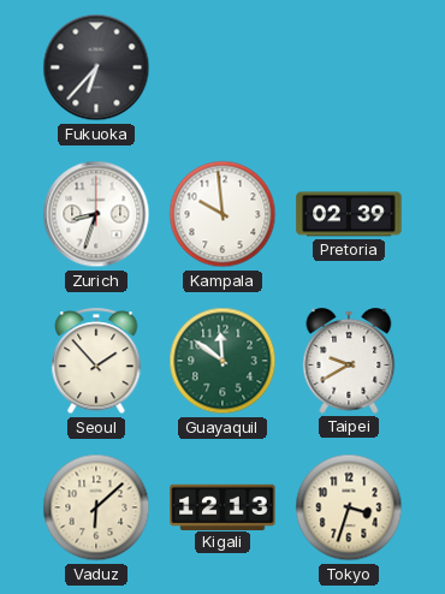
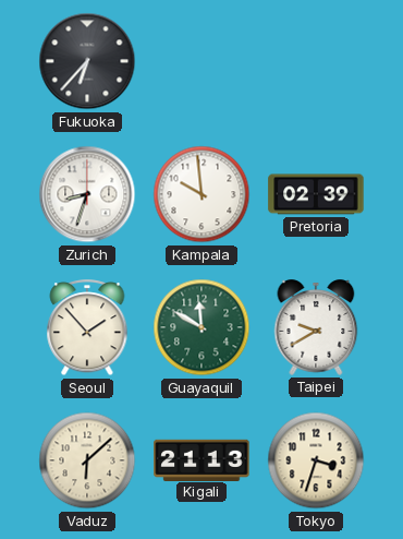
Guayaquil: 11:51 -> 11:50
Kigali: 12:13 -> 21:13
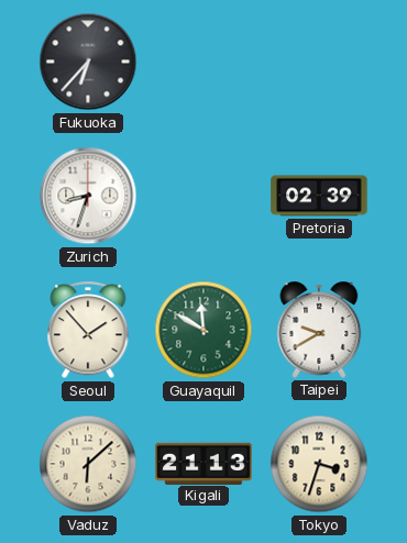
Kampala: 9:59 -> none
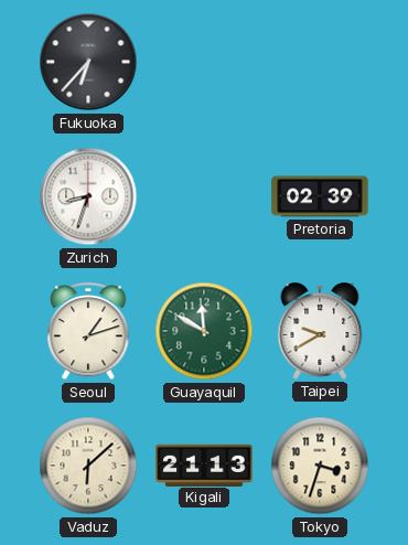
Seoul: 1:53 -> 1:12
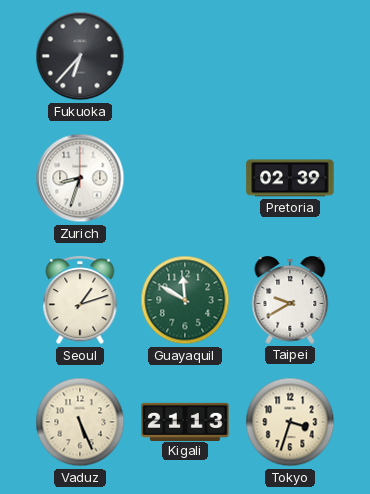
Vaduz: 6:08 -> 5:26
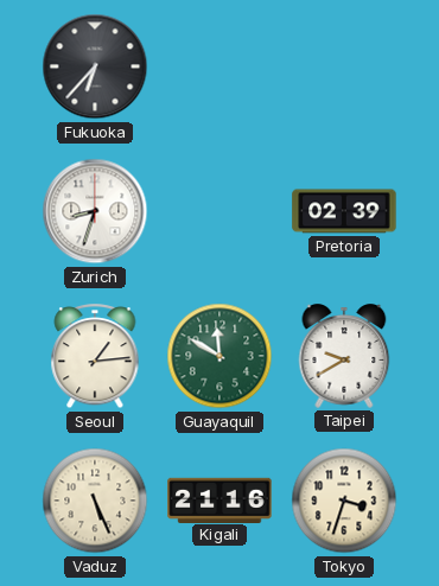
Seoul: 1:12 -> 1:14
Kigali: 21:13 -> 21:16
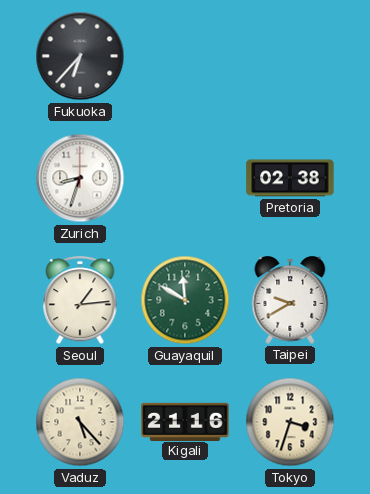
Pretoria: 02:39 -> 02:38
Vaduz: 5:26 -> 5:23
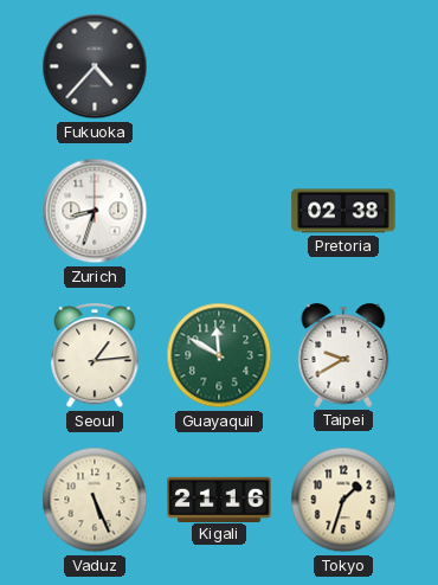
Fukuoka: 6:37 -> 4:37
Vaduz: 5:23 -> 5:26
Tokyo: 3:33 -> 1:33
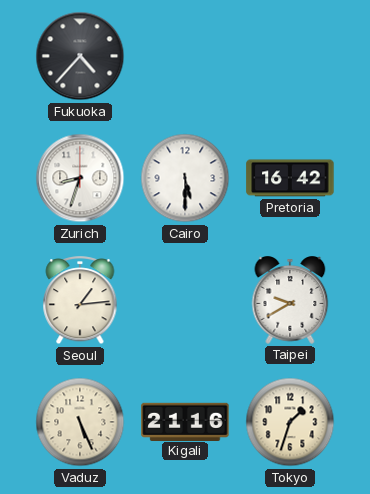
Cairo: none -> 5:30
Pretoria: 02:38 -> 16:42
Guayaquil: 11:50 -> none
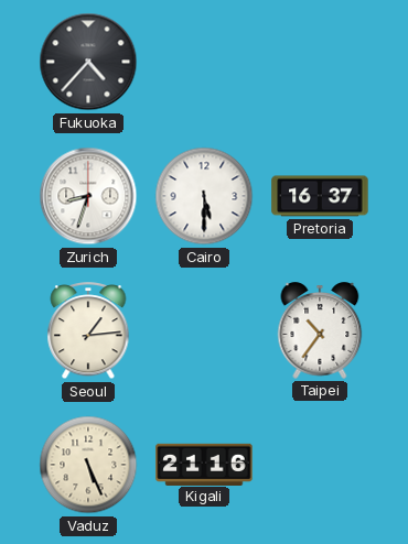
Pretoria: 16:42 -> 16:37
Taipei: 9:40 -> 10:36
Tokyo: 1:33 -> none
